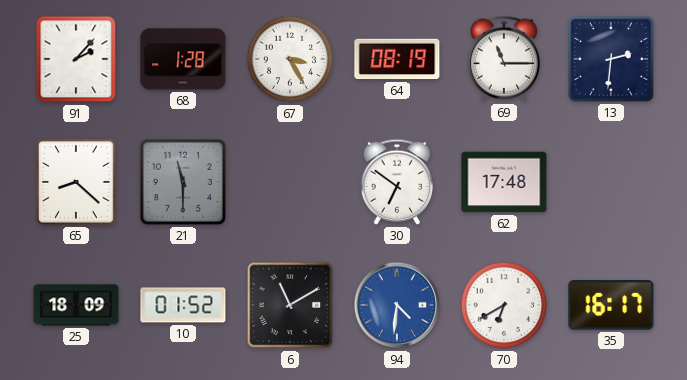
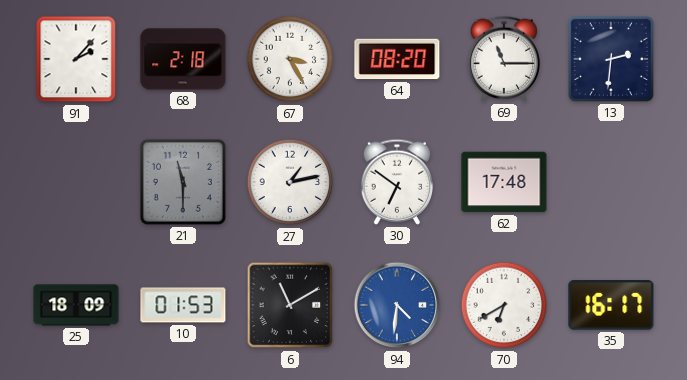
68: 1:28 -> 2:18
64: 08:19 -> 08:20
65: 8:22 -> none
27: none -> 1:13
10: 01:52 -> 01:53
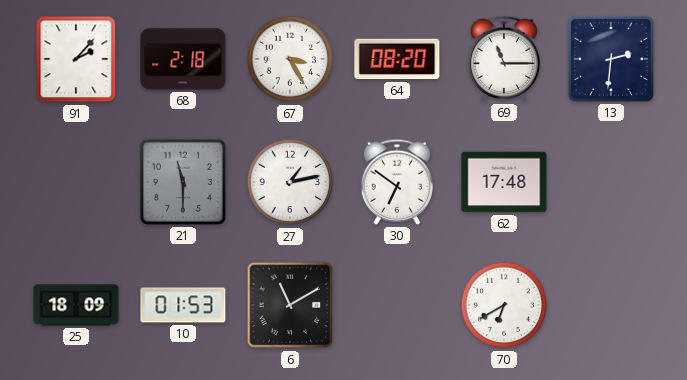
94: 4:31 -> none
35: 16:17 -> none
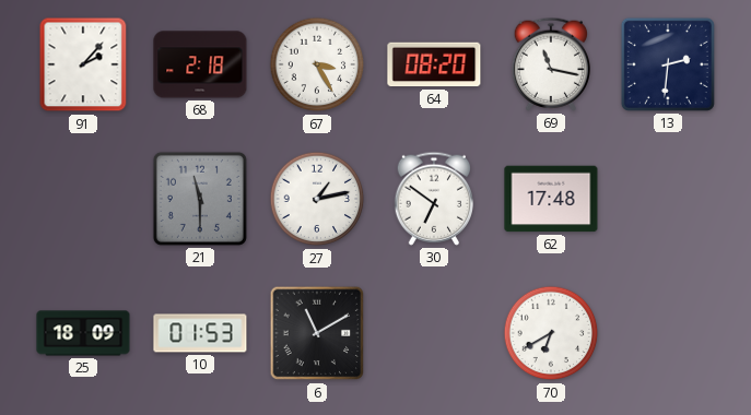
69: 11:15 -> 11:17
